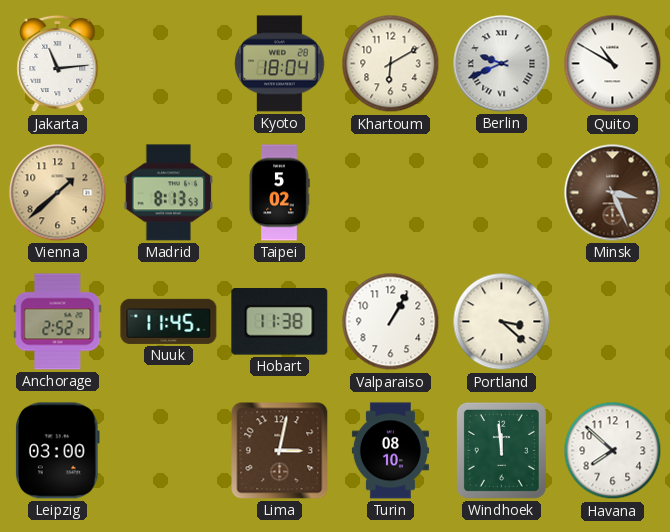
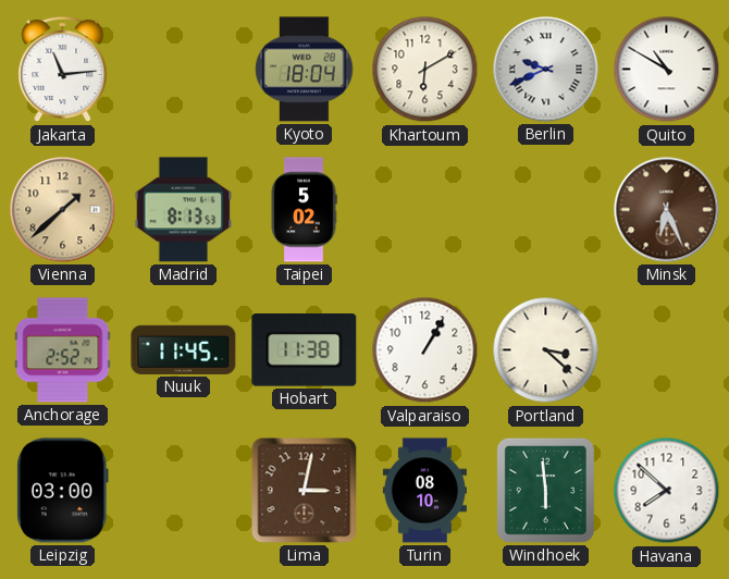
Minsk: 3:26 -> 6:26
Windhoek: 11:59 -> 5:59
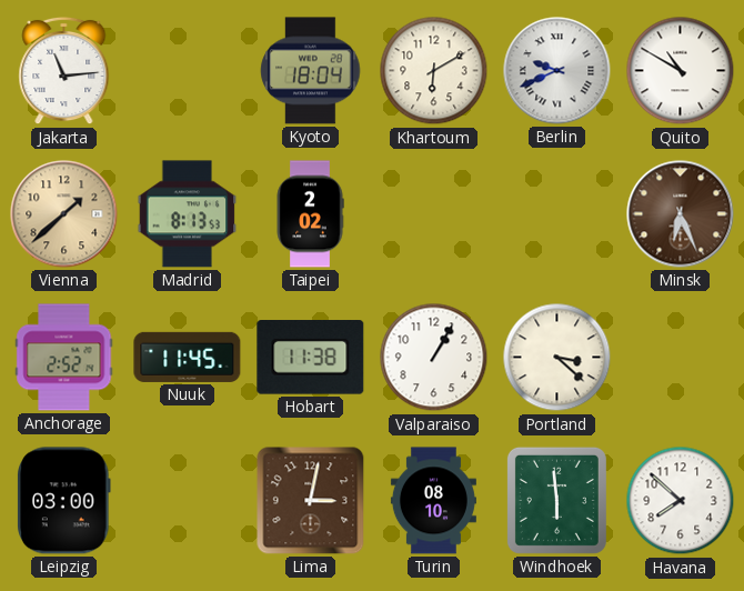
Taipei: 5:02 -> 2:02
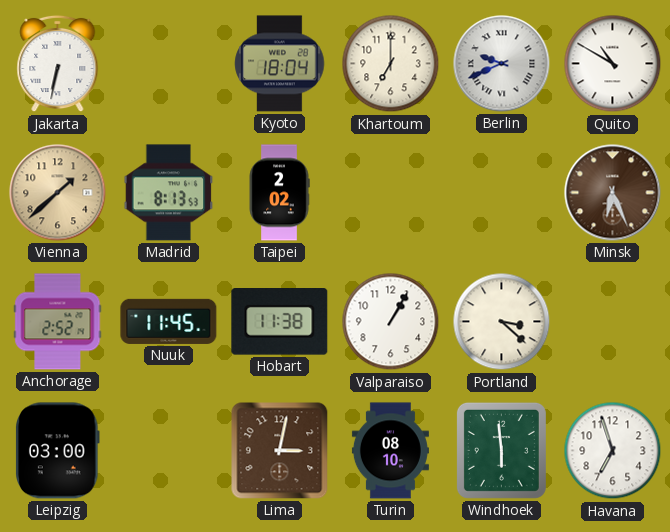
Jakarta: 11:14 -> 6:32
Khartoum: 6:10 -> 7:00
Havana: 7:52 -> 6:57
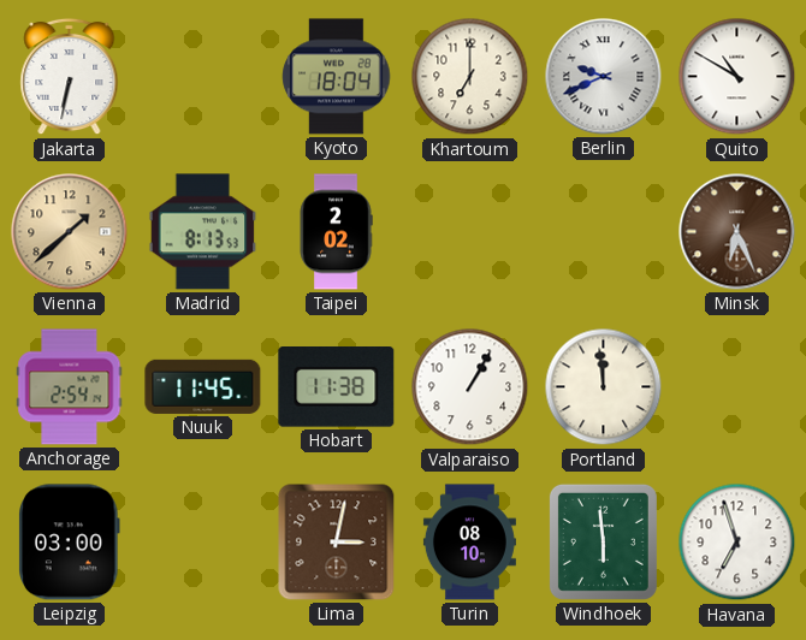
Anchorage: 2:52 -> 2:54
Portland: 3:22 -> 11:59
